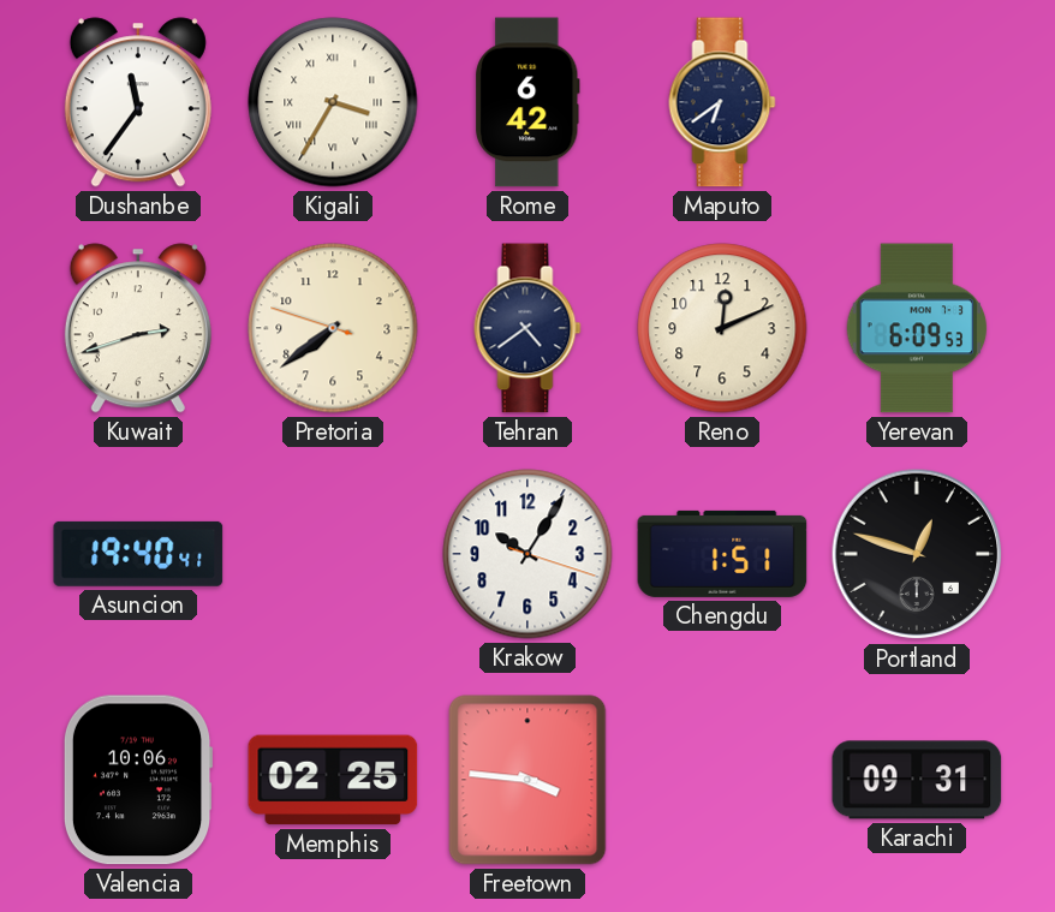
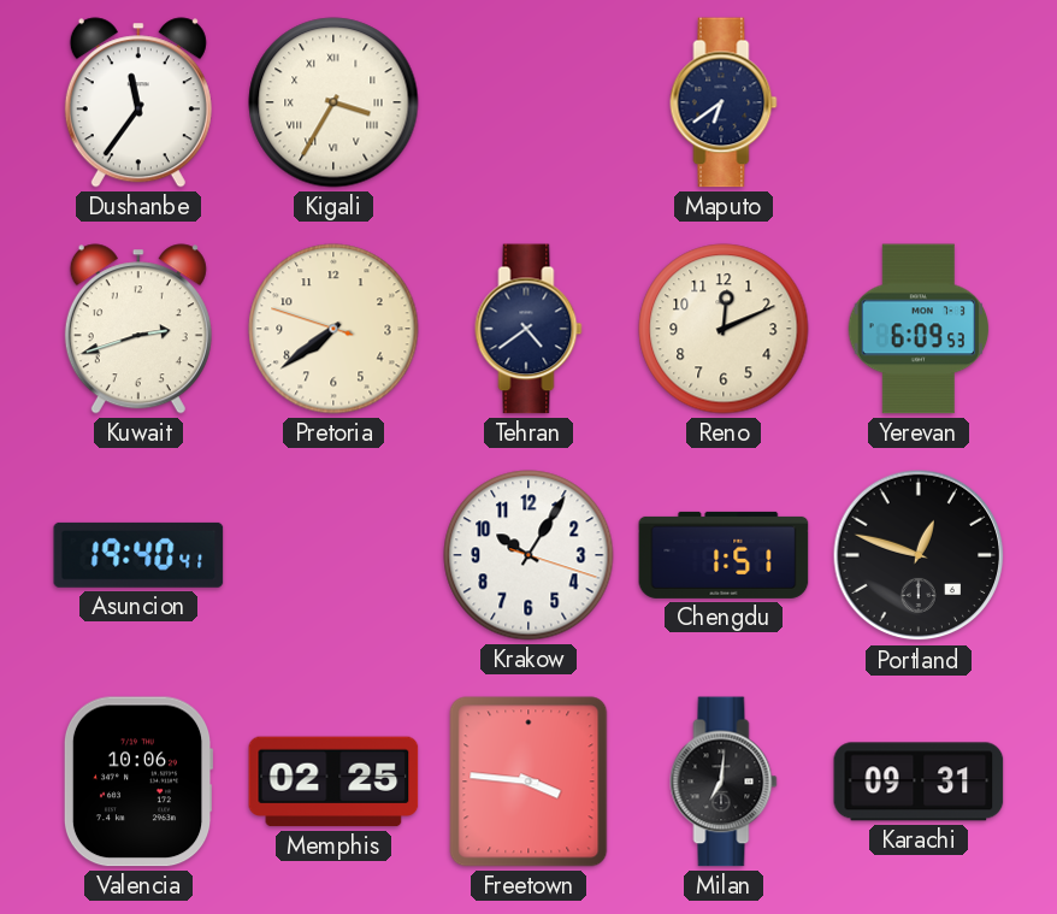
Rome: 6:42 -> none
Milan: none -> 7:01
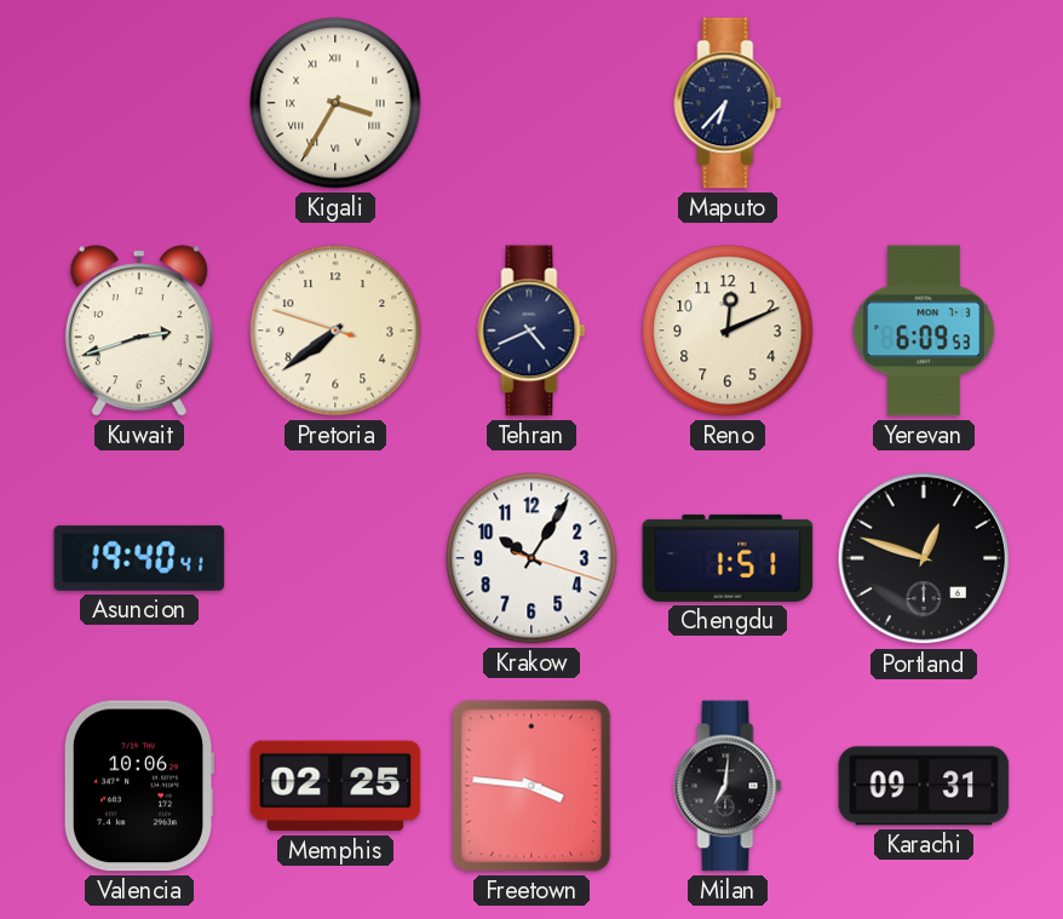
Dushanbe: 11:36 -> none
Maputo: 6:39 -> 6:37
Tehran: 4:39 -> 4:41
